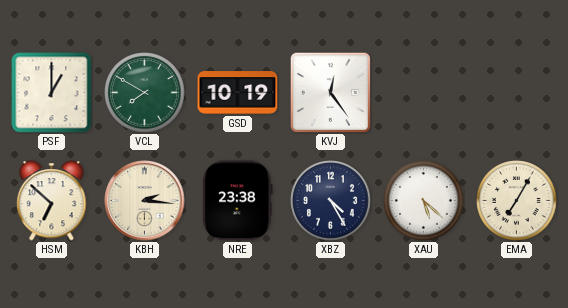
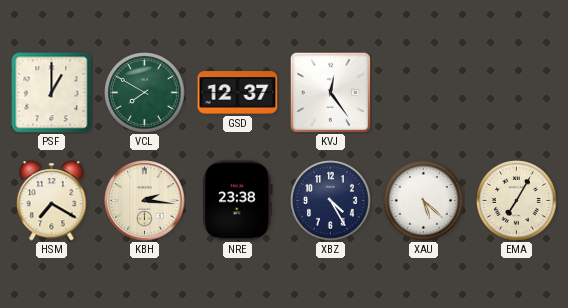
GSD: 10:19 -> 12:37
HSM: 6:52 -> 7:20
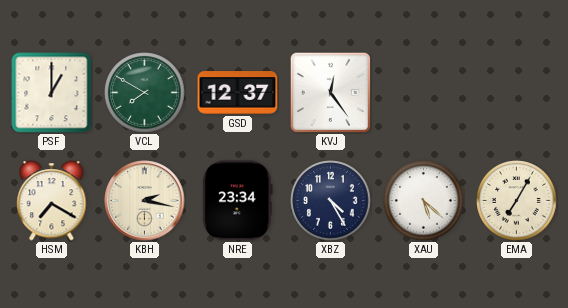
KBH: 2:16 -> 2:17
NRE: 23:38 -> 23:34
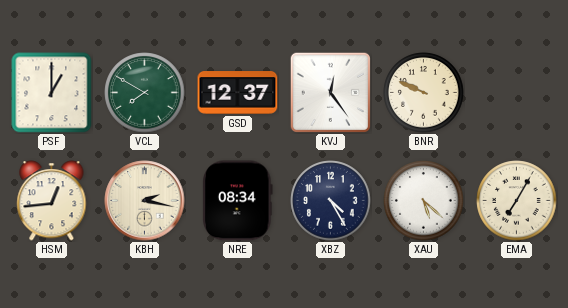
BNR: none -> 9:49
HSM: 7:20 -> 12:44
NRE: 23:34 -> 08:34
